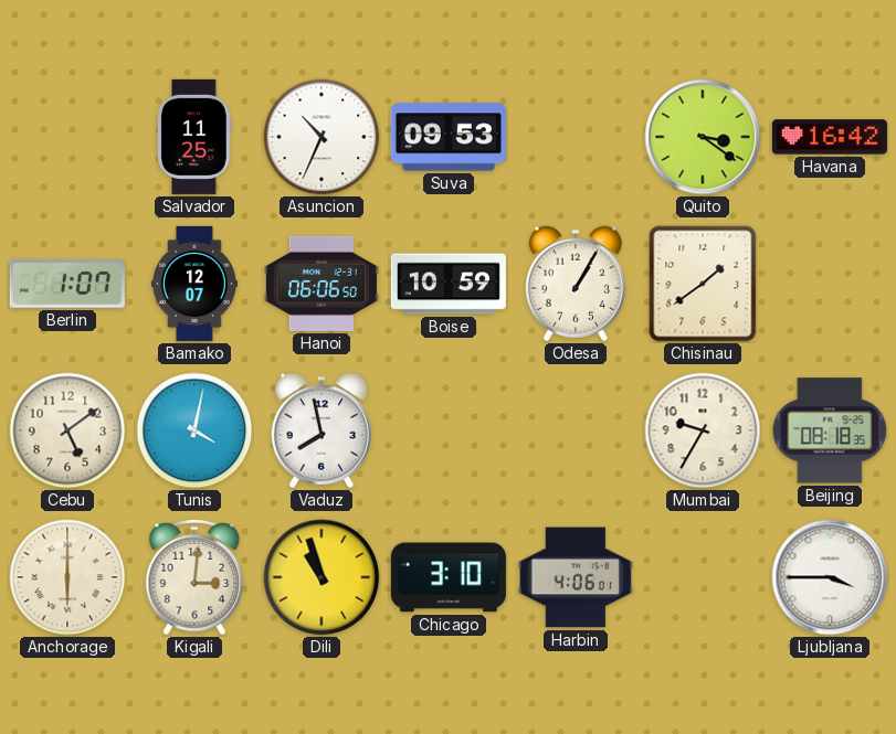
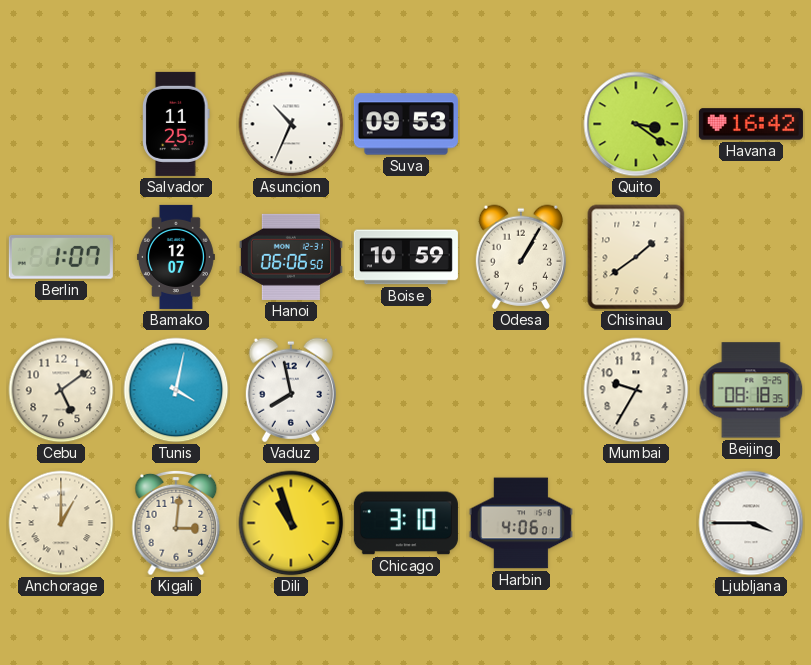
Anchorage: 6:00 -> 1:00
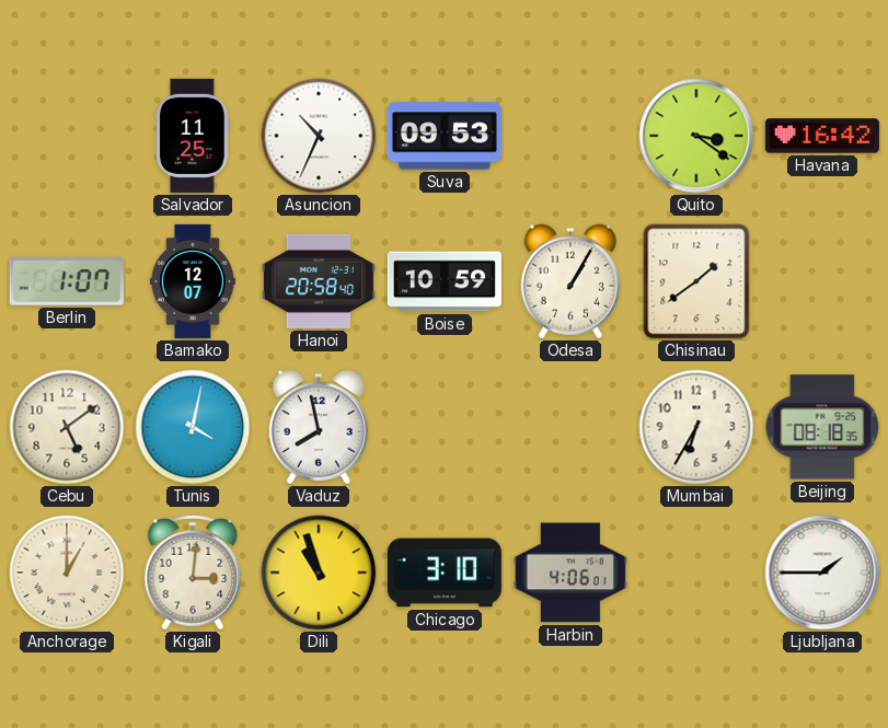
Hanoi: 06:06 -> 20:58
Mumbai: 9:35 -> 6:35
Ljubljana: 3:45 -> 1:45
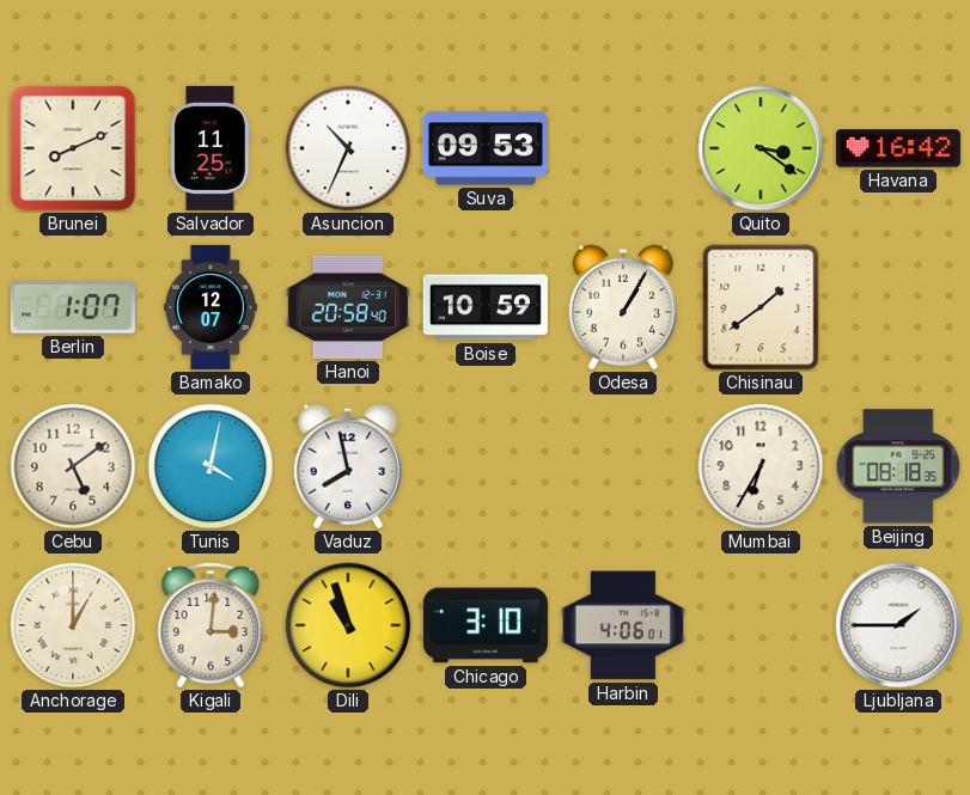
Brunei: none -> 8:11
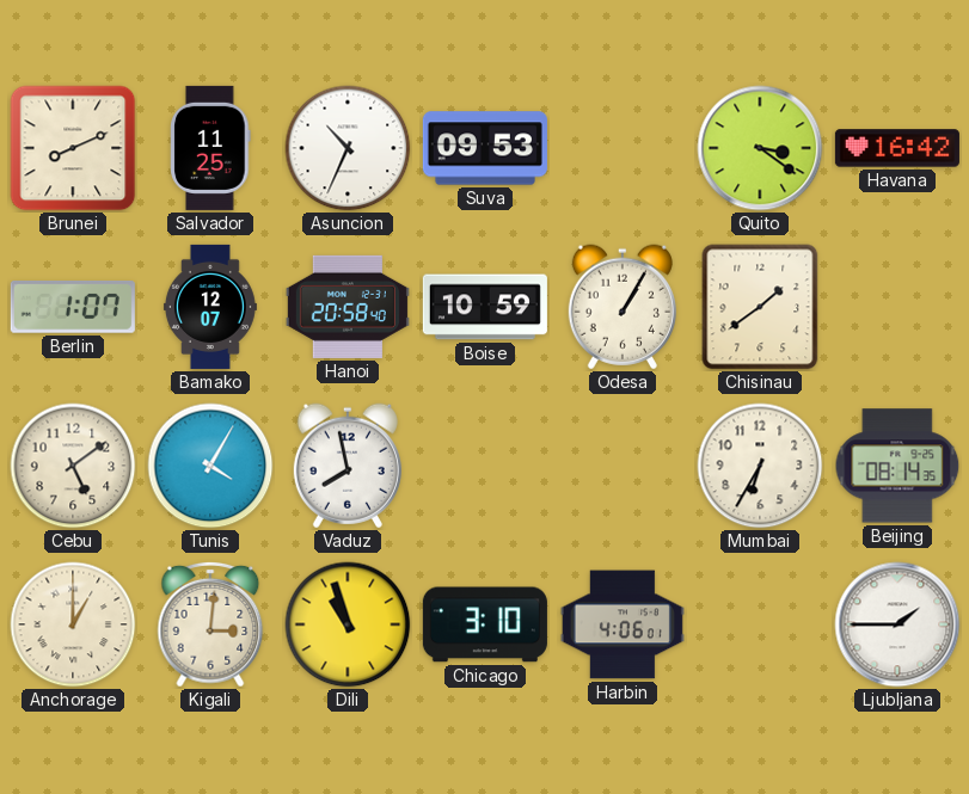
Tunis: 4:02 -> 4:05
Beijing: 08:18 -> 08:14
